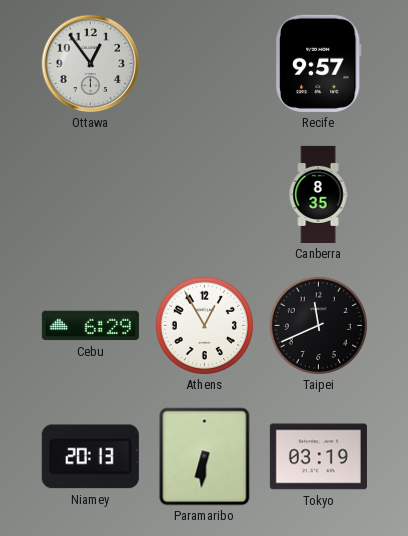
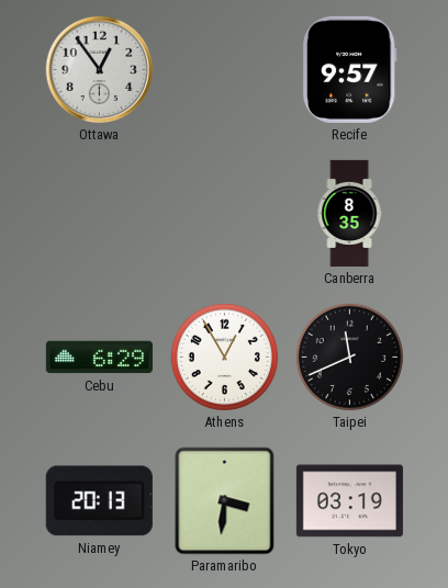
Paramaribo: 6:31 -> 3:31
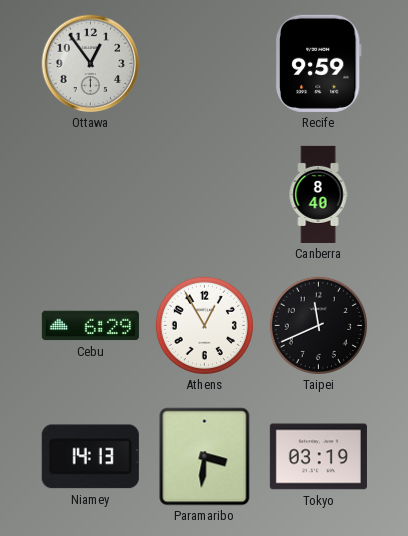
Recife: 9:57 -> 9:59
Canberra: 8:35 -> 8:40
Niamey: 20:13 -> 14:13
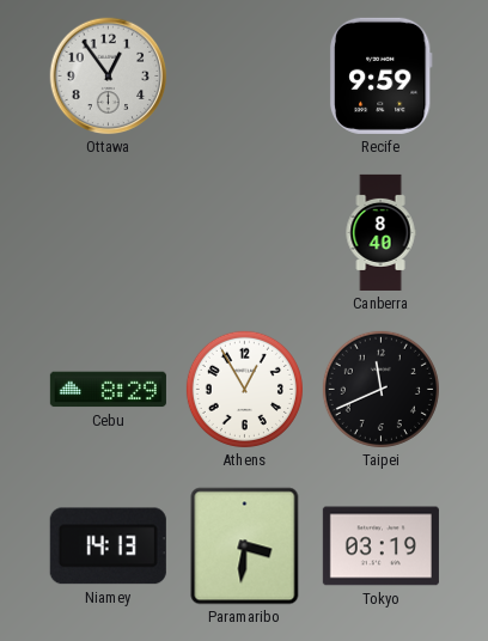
Cebu: 6:29 -> 8:29
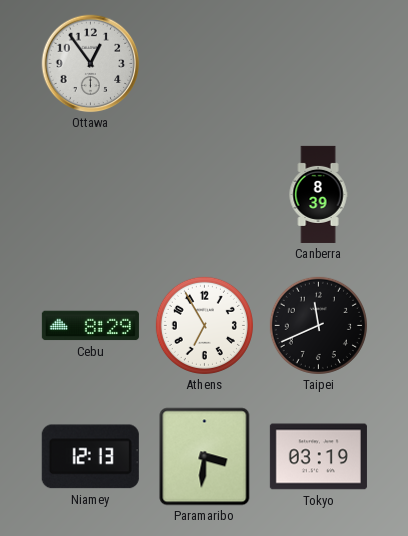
Recife: 9:59 -> none
Canberra: 8:40 -> 8:39
Athens: 12:55 -> 6:55
Niamey: 14:13 -> 12:13
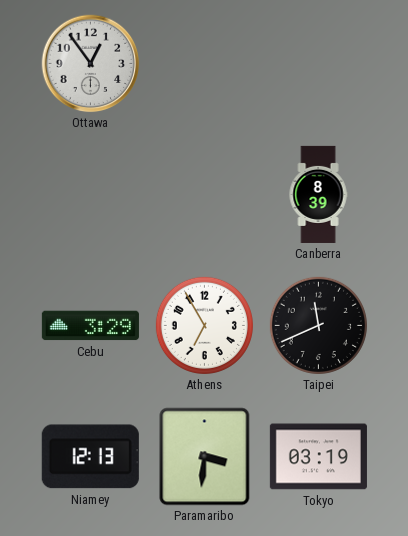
Cebu: 8:29 -> 3:29
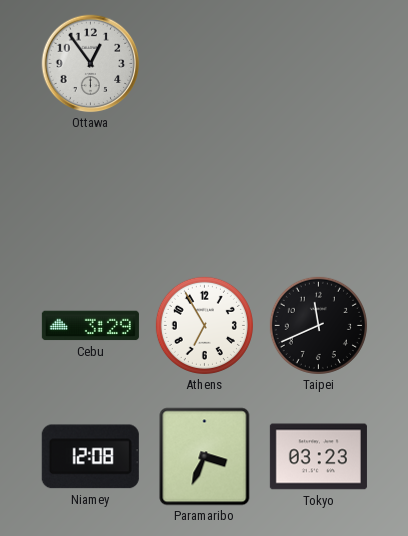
Canberra: 8:39 -> none
Niamey: 12:13 -> 12:08
Paramaribo: 3:31 -> 3:34
Tokyo: 03:19 -> 03:23
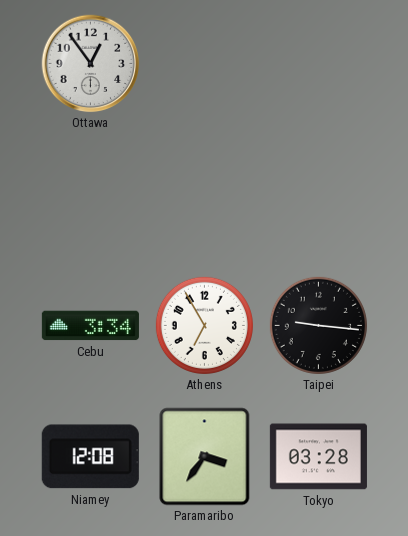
Cebu: 3:29 -> 3:34
Taipei: 11:41 -> 9:16
Paramaribo: 3:34 -> 3:36
Tokyo: 03:23 -> 03:28
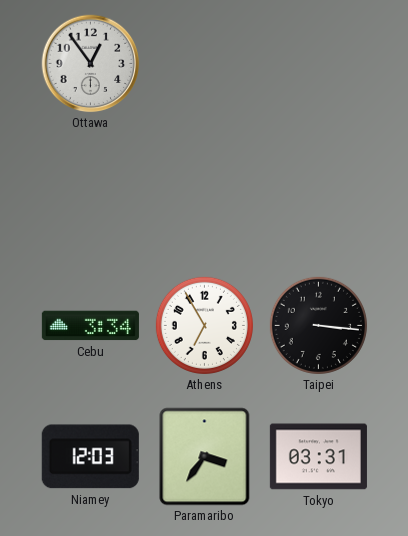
Taipei: 9:16 -> 3:16
Niamey: 12:08 -> 12:03
Tokyo: 03:28 -> 03:31
